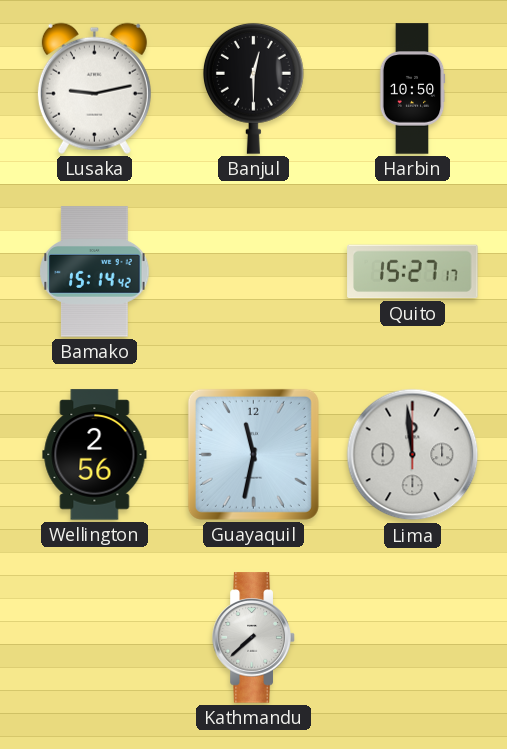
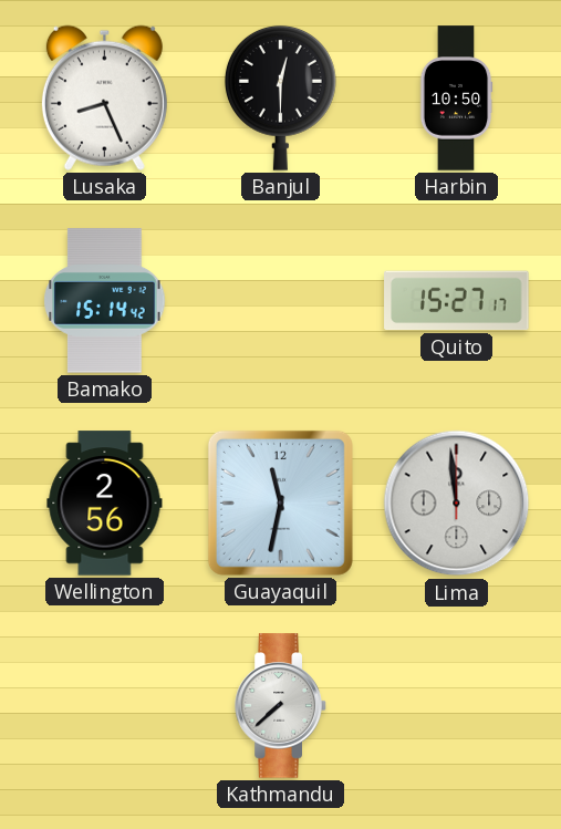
Lusaka: 9:13 -> 8:26
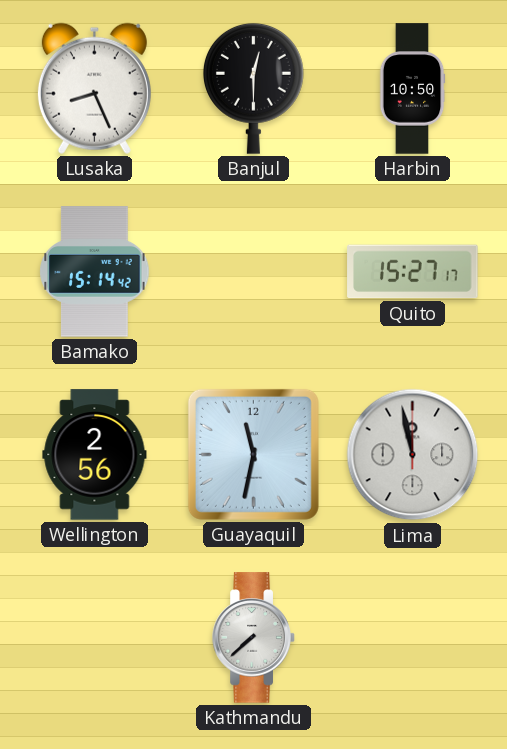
Lima: 11:59 -> 11:58
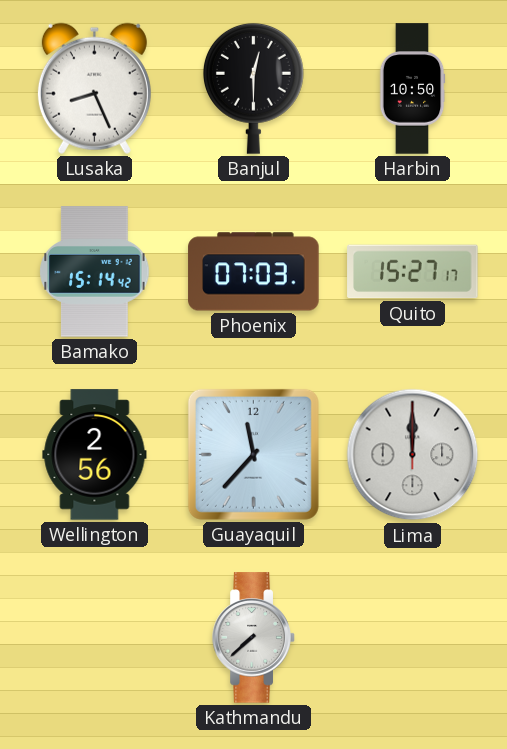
Phoenix: none -> 07:03
Guayaquil: 11:32 -> 11:37
Lima: 11:58 -> 12:00
